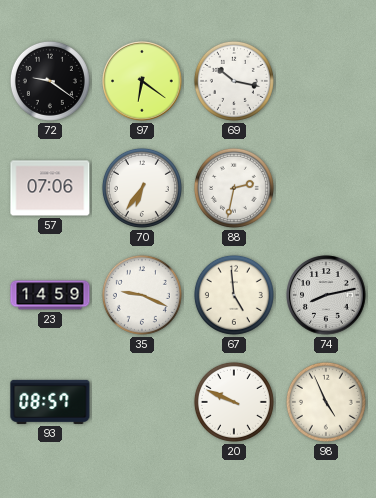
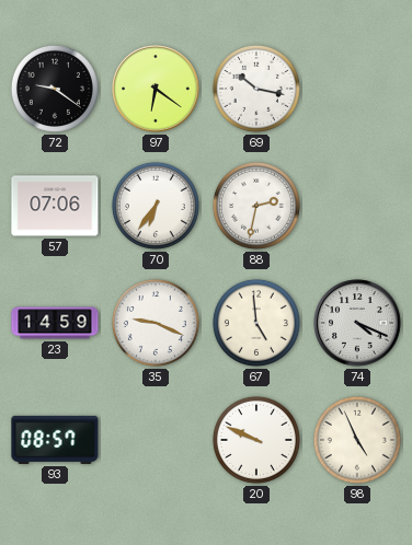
74: 8:13 -> 4:19
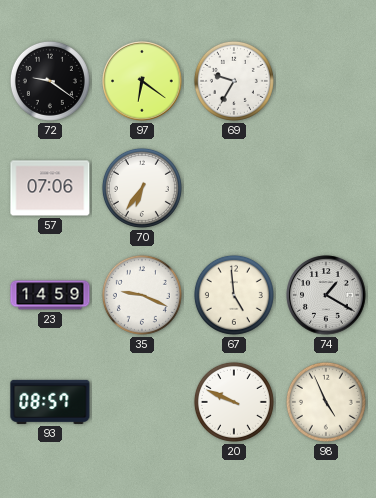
69: 10:17 -> 9:35
88: 2:32 -> none
74: 4:19 -> 1:20
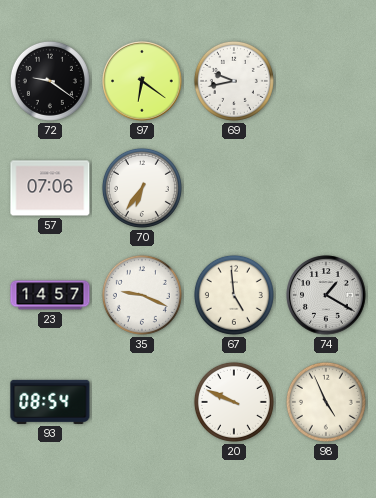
69: 9:35 -> 9:43
23: 14:59 -> 14:57
93: 08:57 -> 08:54
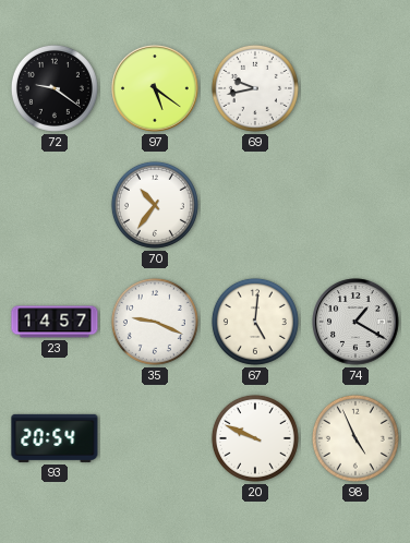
97: 6:21 -> 5:21
57: 07:06 -> none
70: 6:36 -> 10:36
67: 4:59 -> 5:01
93: 08:54 -> 20:54
